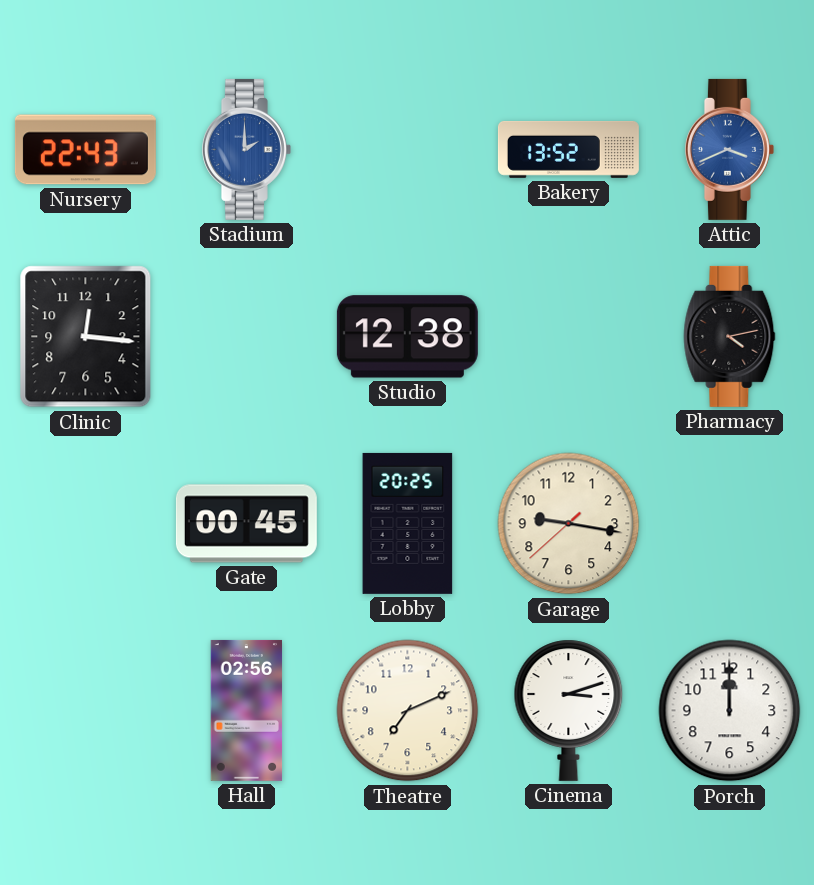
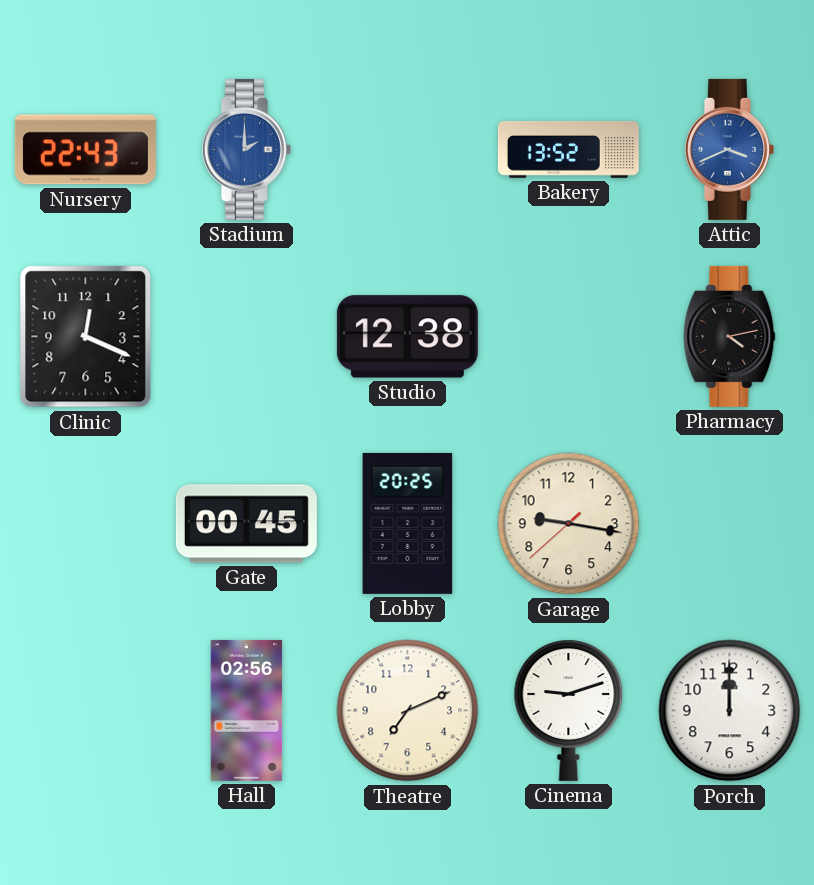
Clinic: 12:16 -> 12:19
Cinema: 3:12 -> 9:12
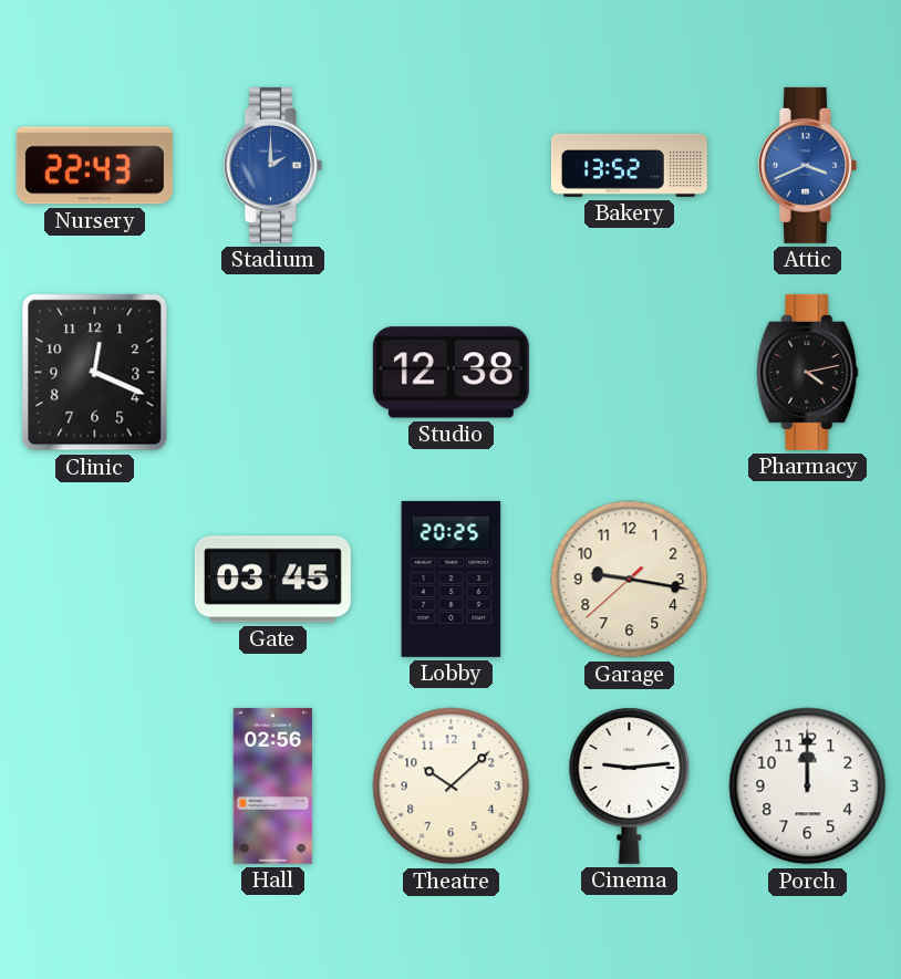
Gate: 00:45 -> 03:45
Theatre: 7:11 -> 10:08
Cinema: 9:12 -> 9:14
